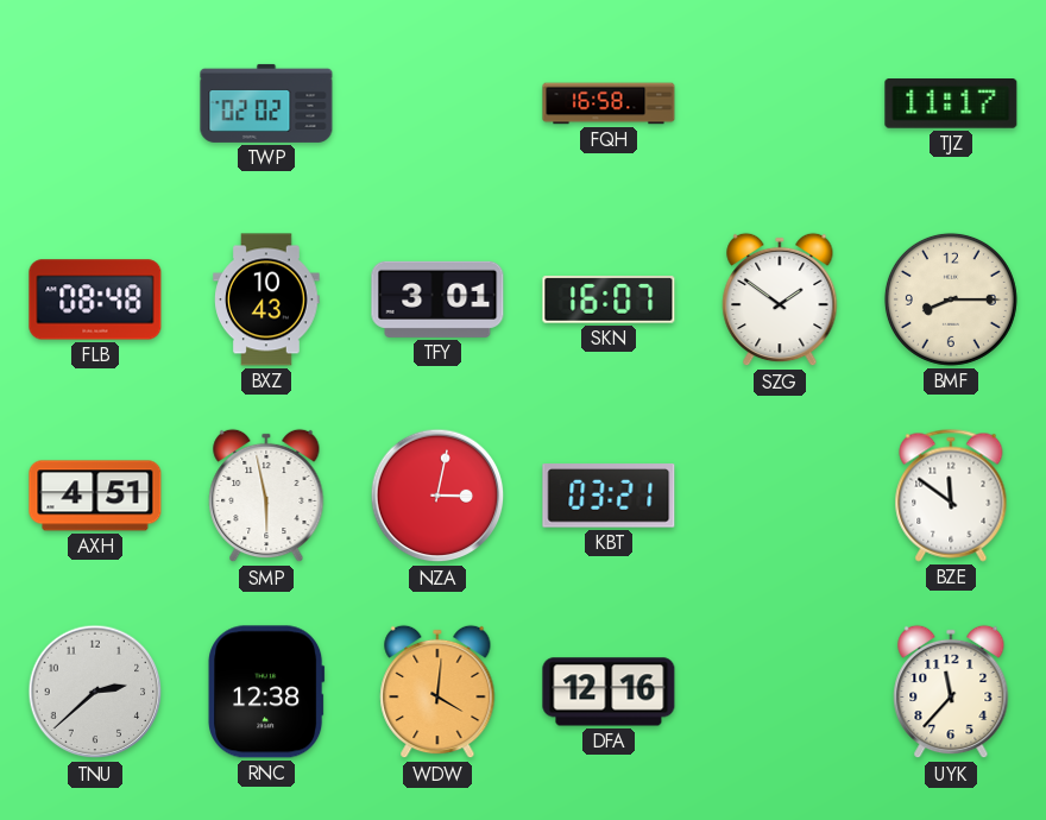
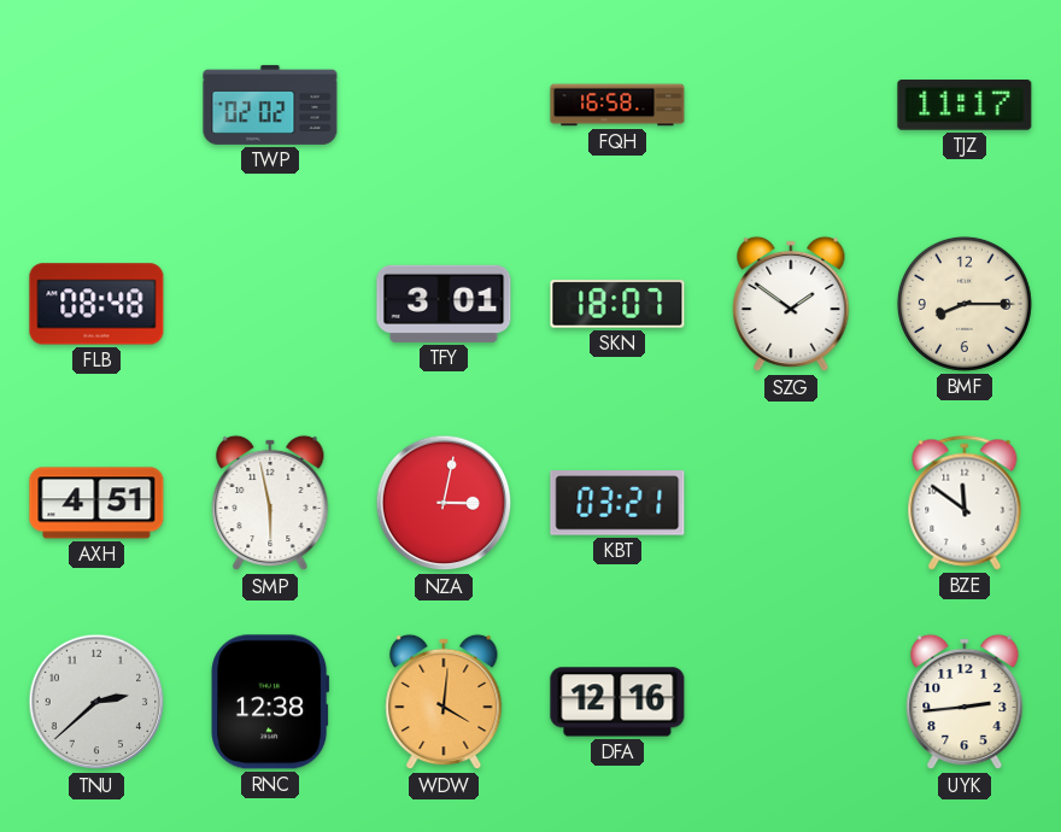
BXZ: 10:43 -> none
SKN: 16:07 -> 18:07
UYK: 11:37 -> 2:44
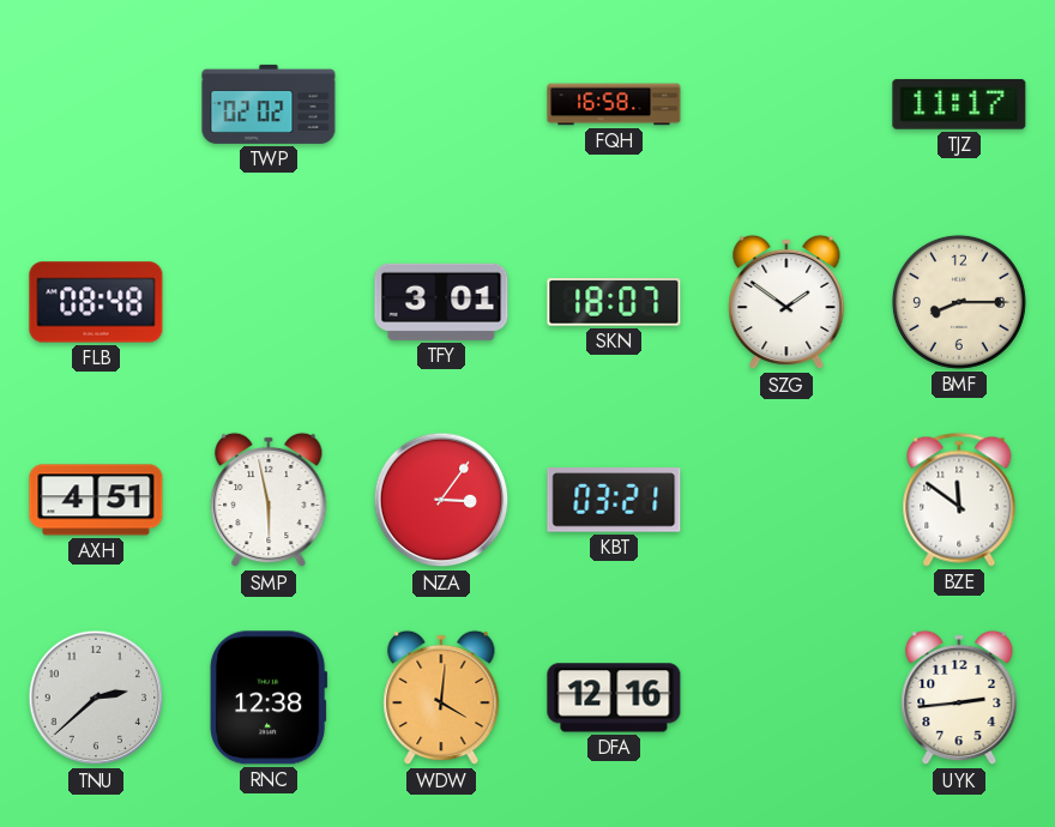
NZA: 3:02 -> 3:06
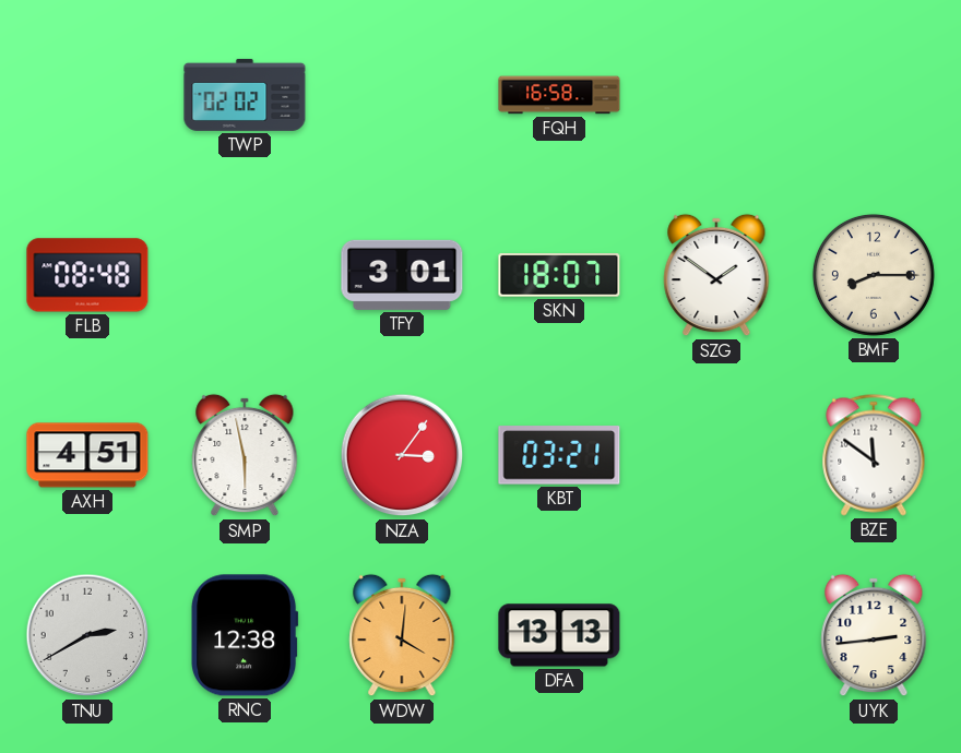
TJZ: 11:17 -> none
TNU: 2:38 -> 2:40
DFA: 12:16 -> 13:13
